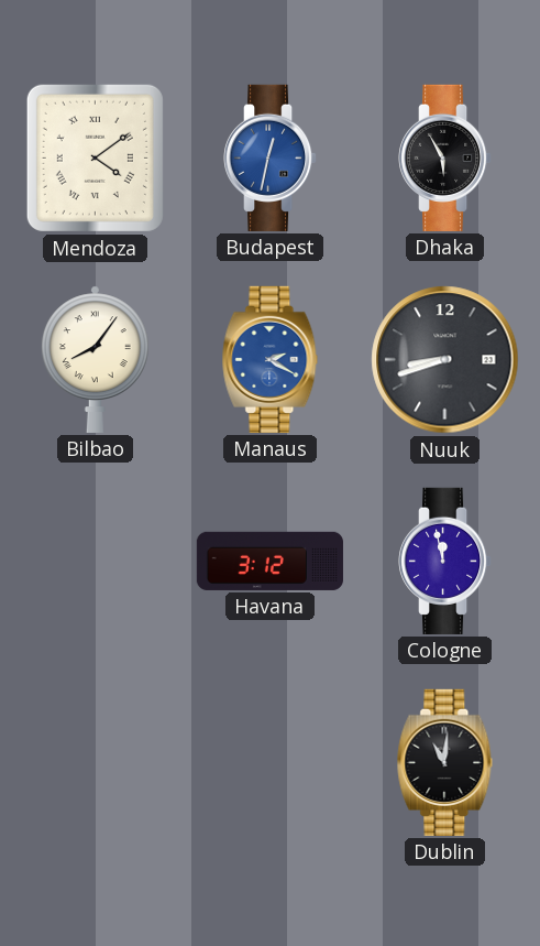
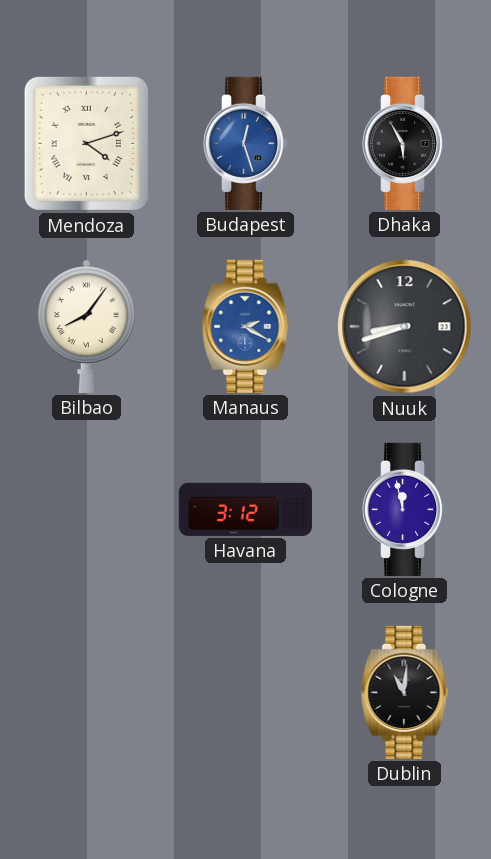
Mendoza: 4:09 -> 4:12
Budapest: 12:32 -> 12:27
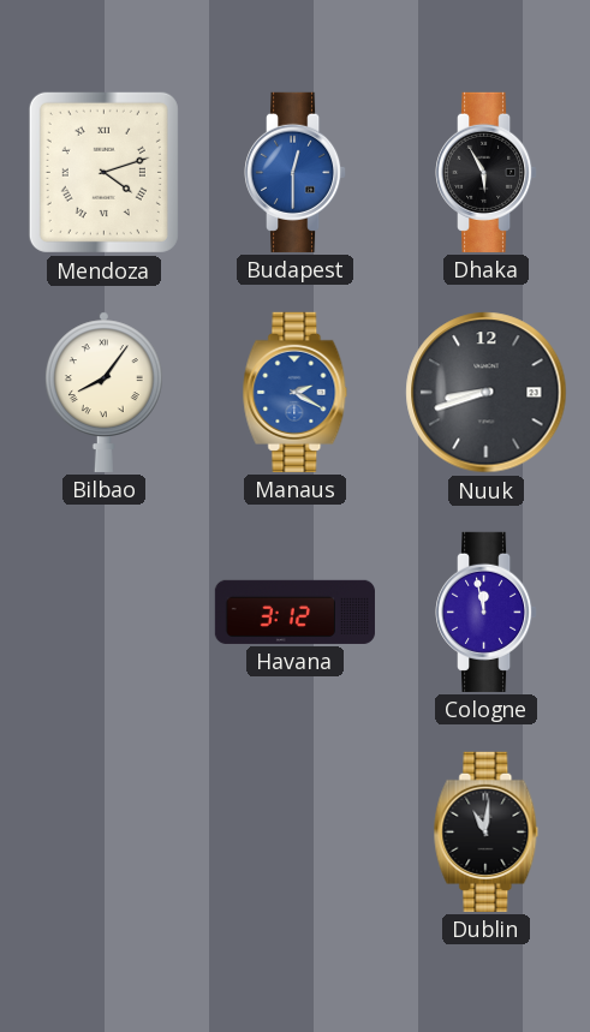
Budapest: 12:27 -> 12:30
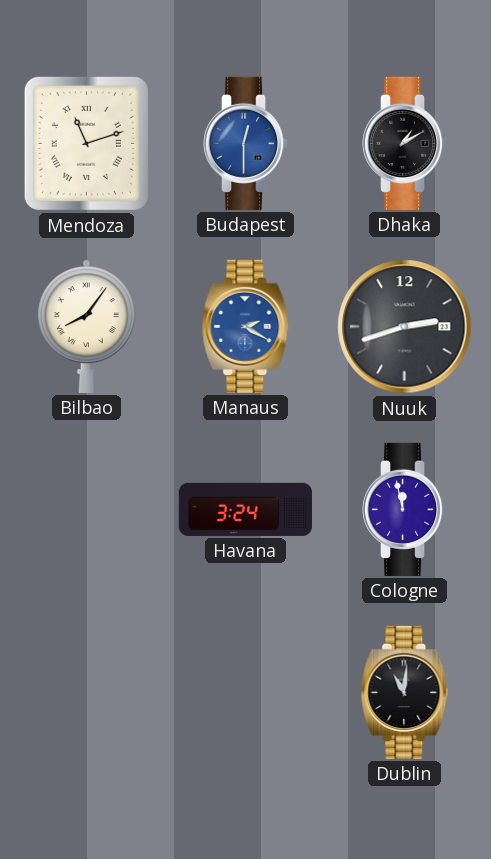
Mendoza: 4:12 -> 11:12
Dhaka: 5:55 -> 1:10
Nuuk: 8:42 -> 2:42
Havana: 3:12 -> 3:24
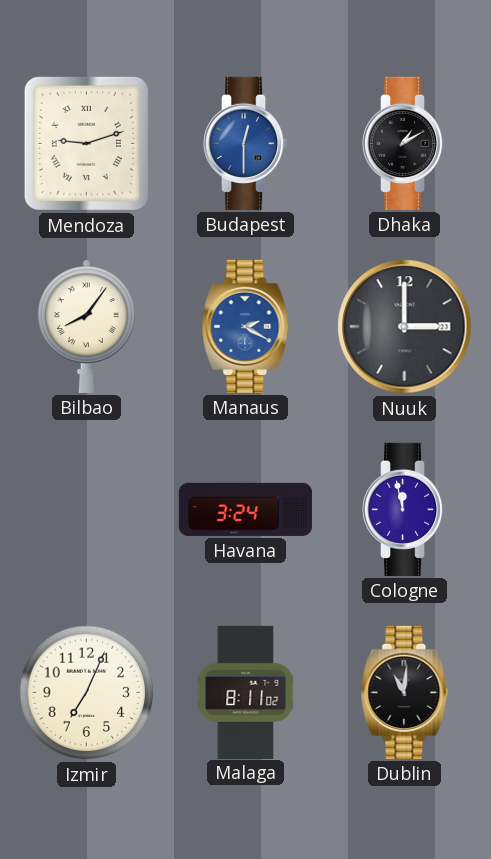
Mendoza: 11:12 -> 9:12
Nuuk: 2:42 -> 3:00
Izmir: none -> 7:04
Malaga: none -> 8:11
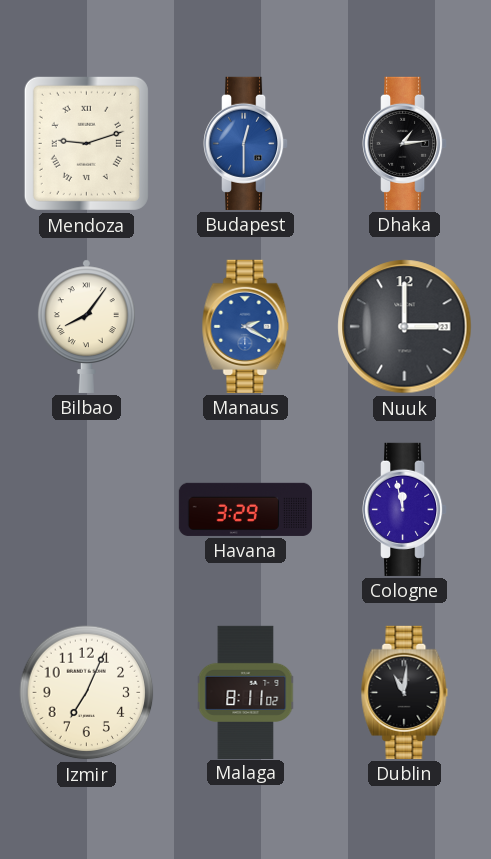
Dhaka: 1:10 -> 1:14
Havana: 3:24 -> 3:29
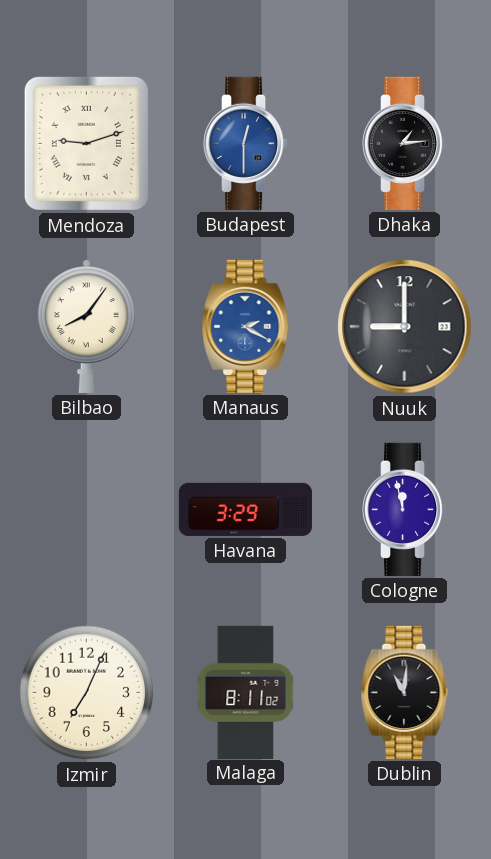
Nuuk: 3:00 -> 9:00
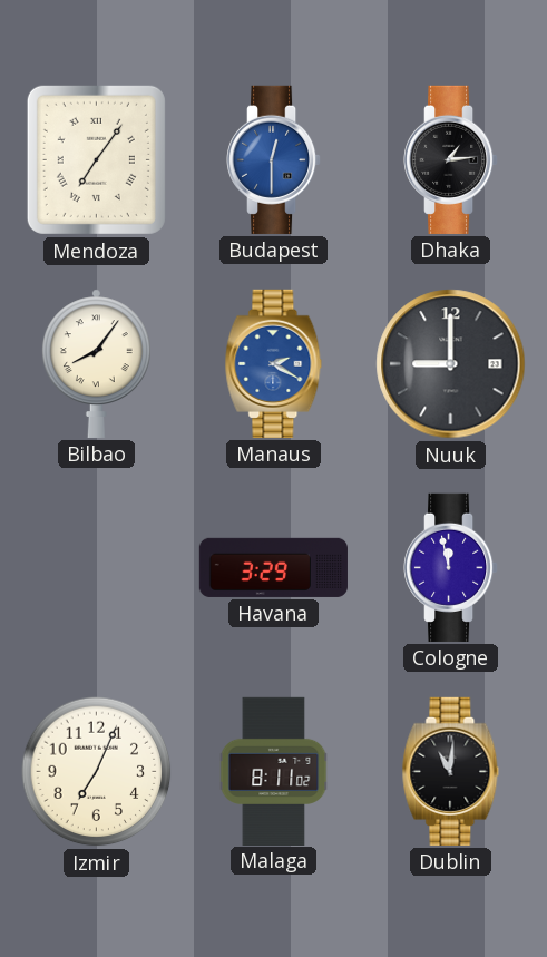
Mendoza: 9:12 -> 7:06
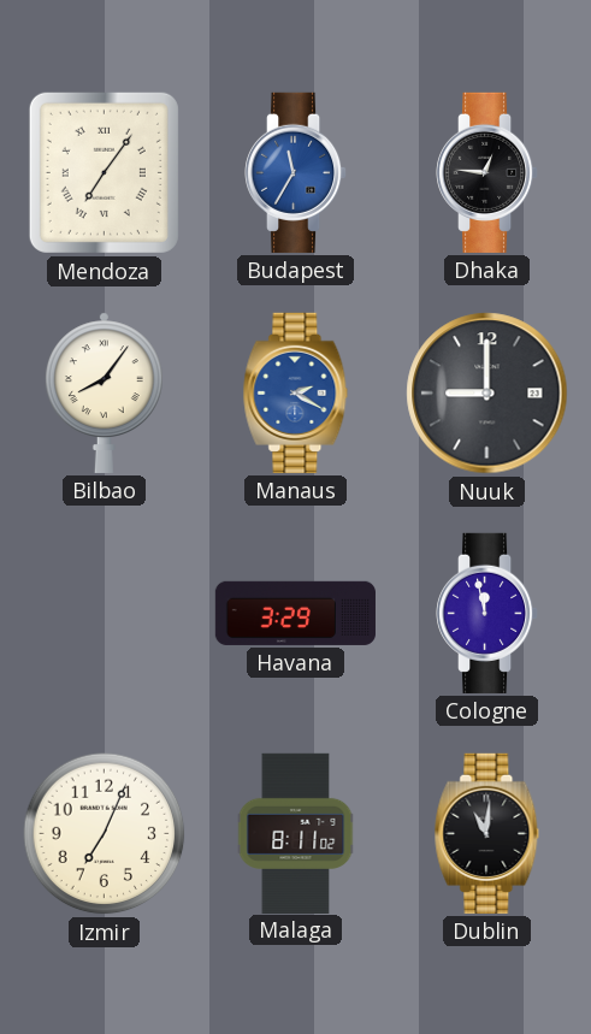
Budapest: 12:30 -> 11:35
Dhaka: 1:14 -> 12:46
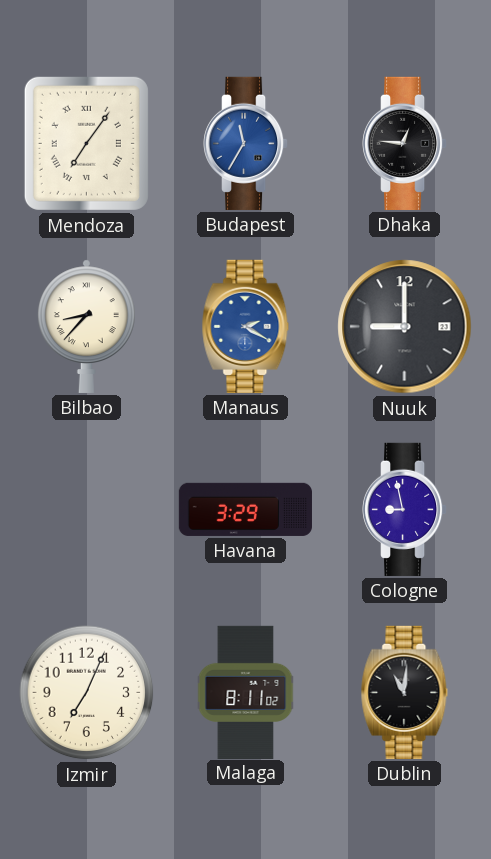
Bilbao: 8:06 -> 8:37
Cologne: 11:58 -> 8:58
